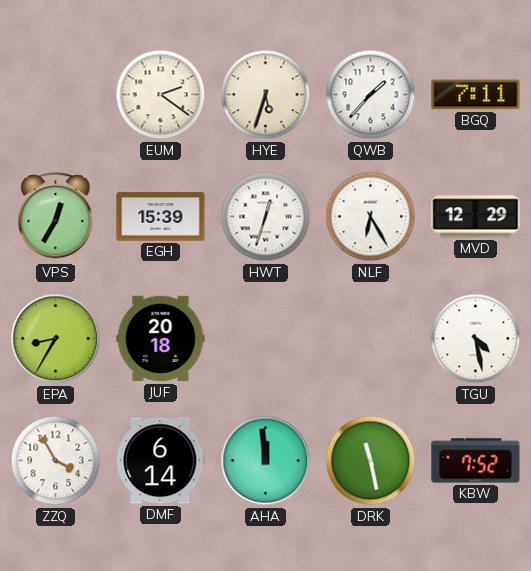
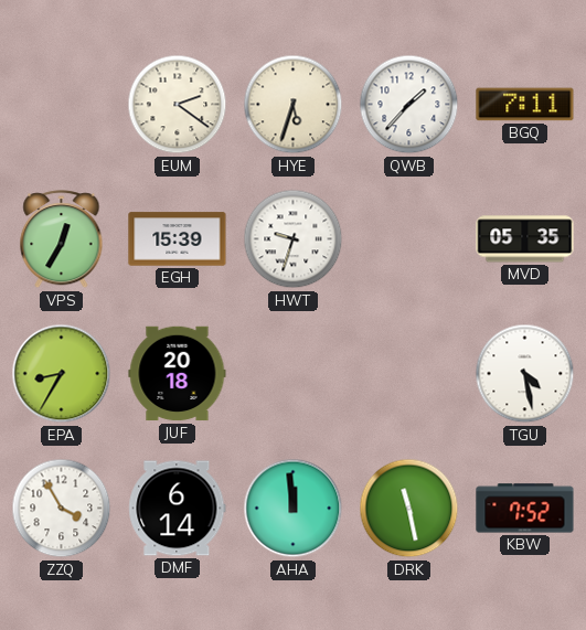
HWT: 12:33 -> 9:33
NLF: 6:25 -> none
MVD: 12:29 -> 05:35
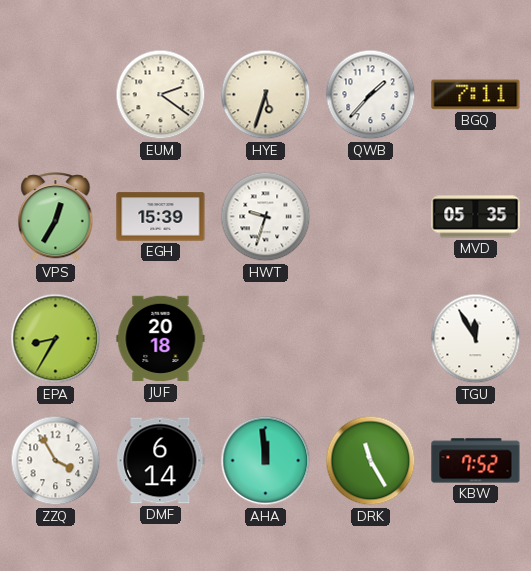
TGU: 4:28 -> 11:55
DRK: 11:28 -> 11:25
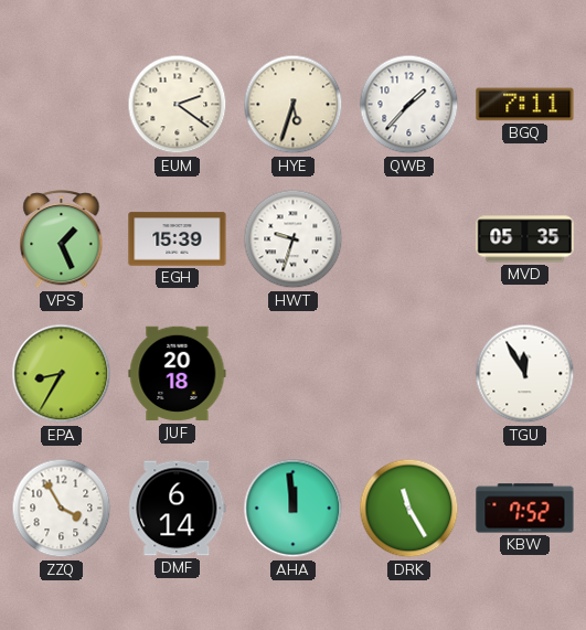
VPS: 12:35 -> 1:26
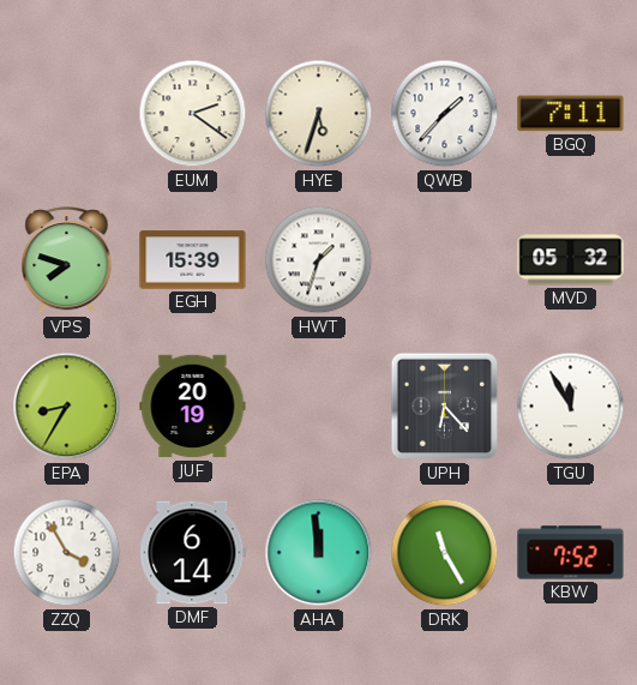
VPS: 1:26 -> 7:48
HWT: 9:33 -> 1:33
MVD: 05:35 -> 05:32
JUF: 20:18 -> 20:19
UPH: none -> 6:23
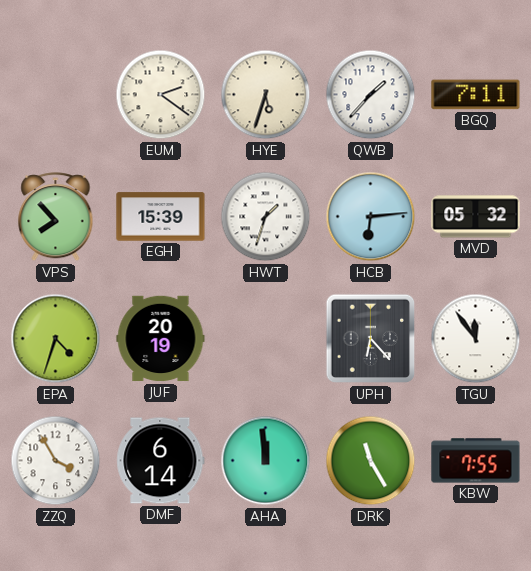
VPS: 7:48 -> 7:53
HCB: none -> 6:14
EPA: 8:35 -> 4:33
TGU: 11:55 -> 11:54
KBW: 7:52 -> 7:55
